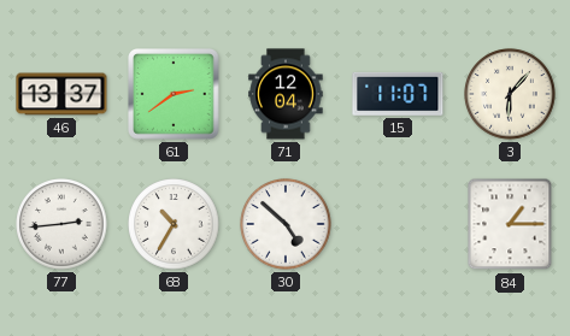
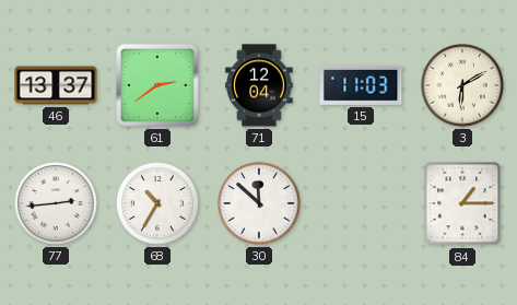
15: 11:07 -> 11:03
3: 6:07 -> 6:10
30: 4:52 -> 11:52
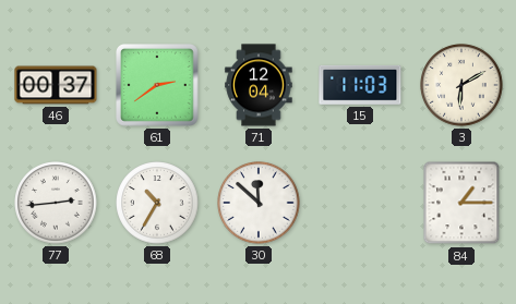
46: 13:37 -> 00:37
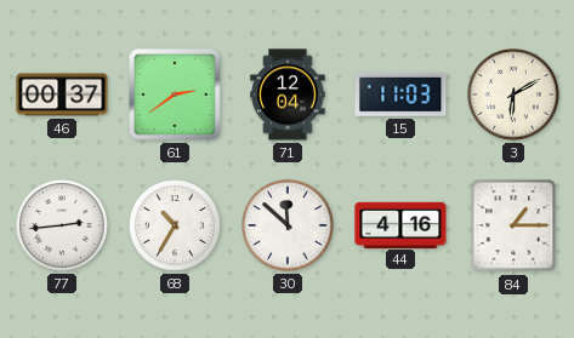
44: none -> 4:16
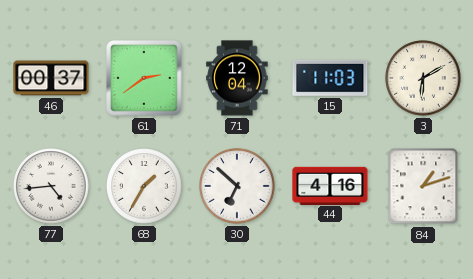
77: 2:44 -> 4:44
68: 10:35 -> 1:35
30: 11:52 -> 6:52
84: 1:15 -> 1:12
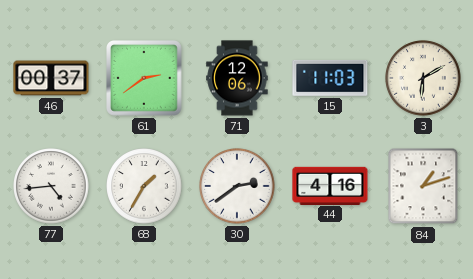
71: 12:04 -> 12:06
30: 6:52 -> 2:39
